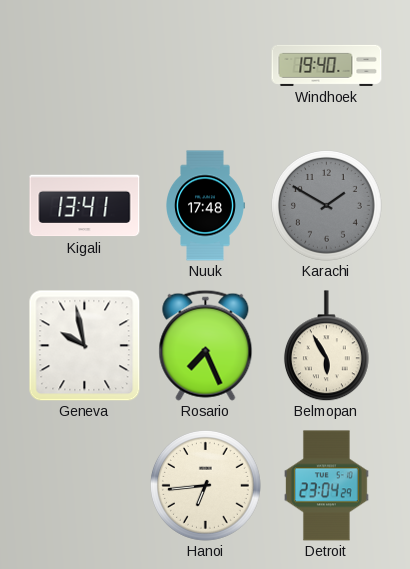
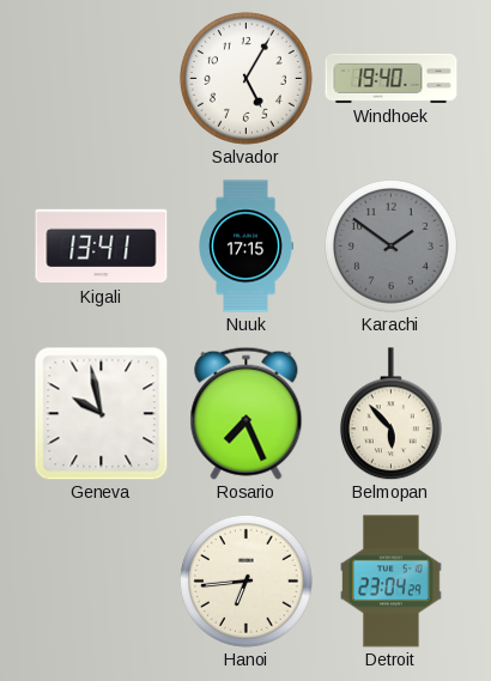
Salvador: none -> 5:05
Nuuk: 17:48 -> 17:15
Karachi: 1:50 -> 1:51
Belmopan: 5:55 -> 5:53
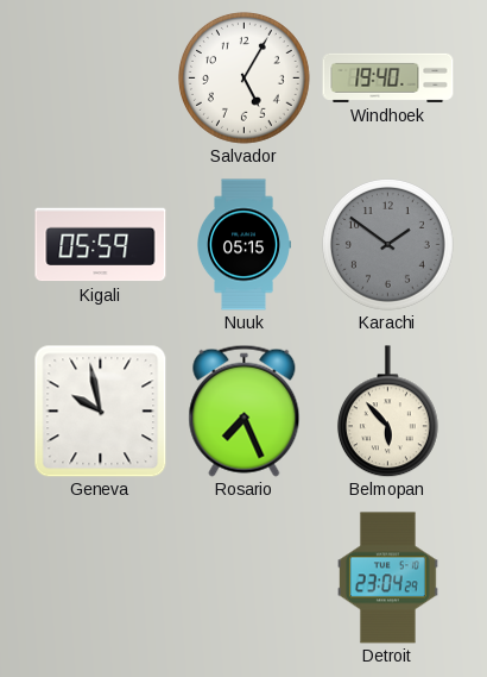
Kigali: 13:41 -> 05:59
Nuuk: 17:15 -> 05:15
Hanoi: 6:44 -> none
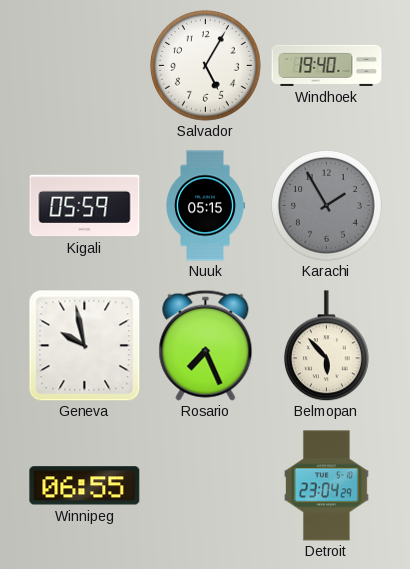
Karachi: 1:51 -> 1:55
Winnipeg: none -> 06:55
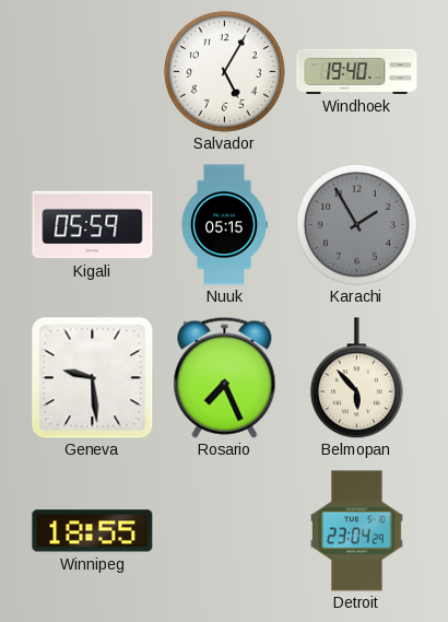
Geneva: 9:58 -> 9:29
Winnipeg: 06:55 -> 18:55
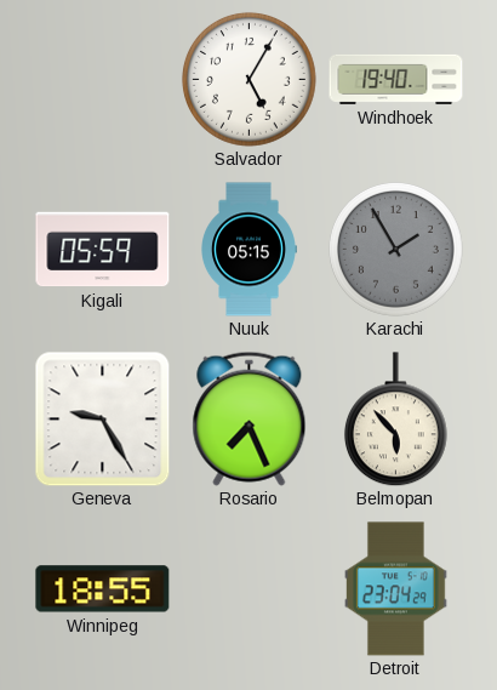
Geneva: 9:29 -> 9:25
